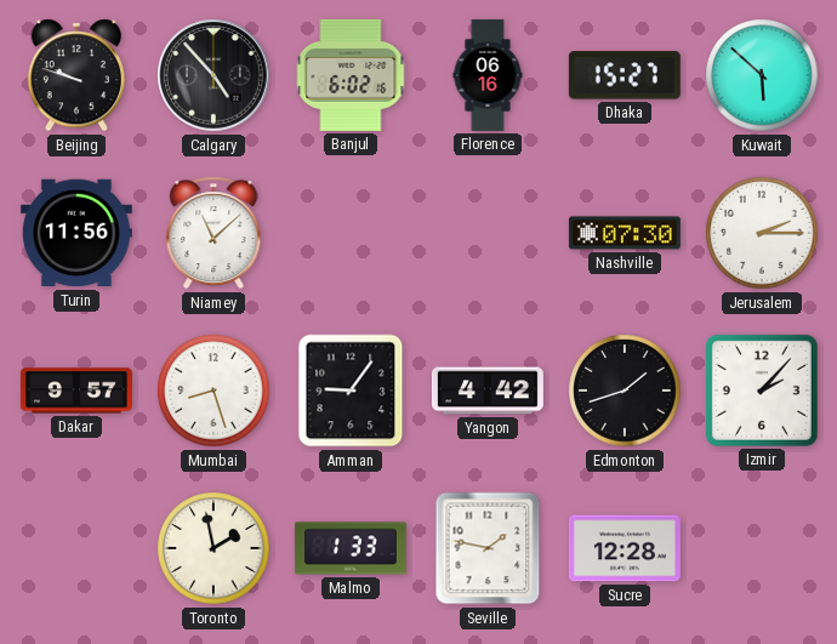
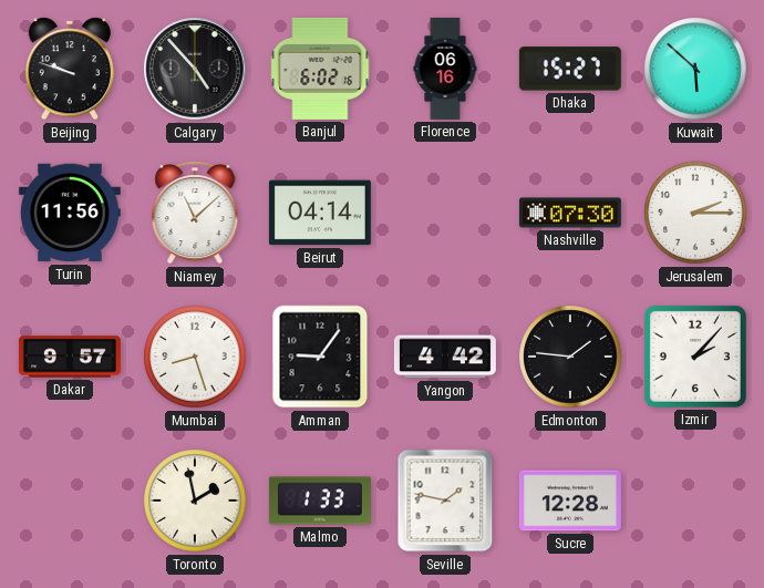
Beirut: none -> 04:14
Edmonton: 1:42 -> 1:46
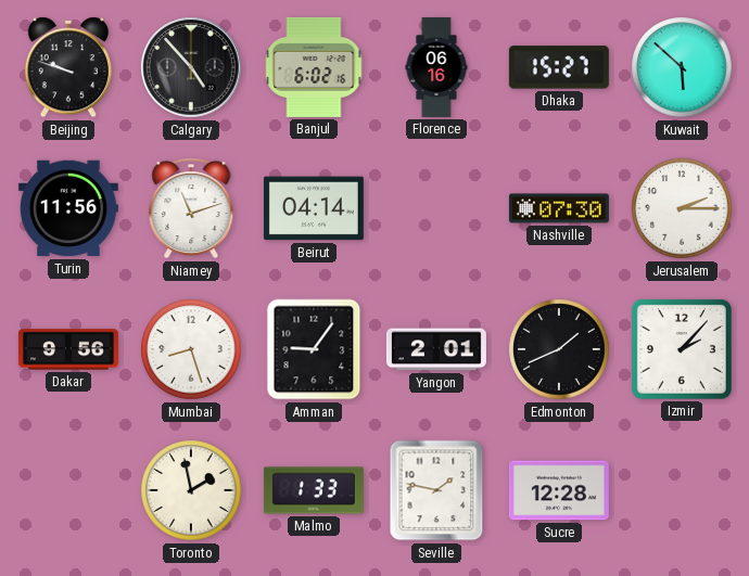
Niamey: 11:08 -> 11:12
Dakar: 9:57 -> 9:56
Yangon: 4:42 -> 2:01
Edmonton: 1:46 -> 1:41
